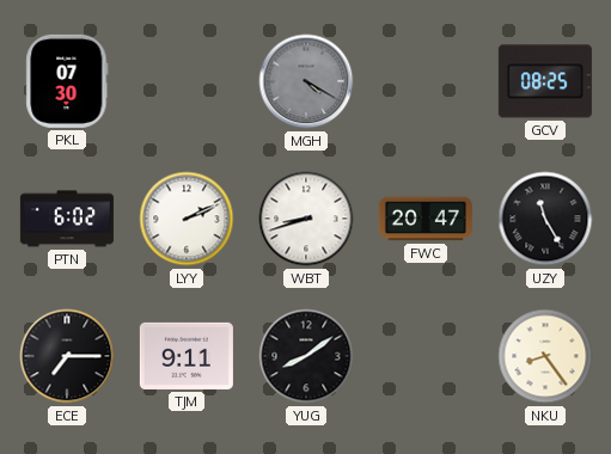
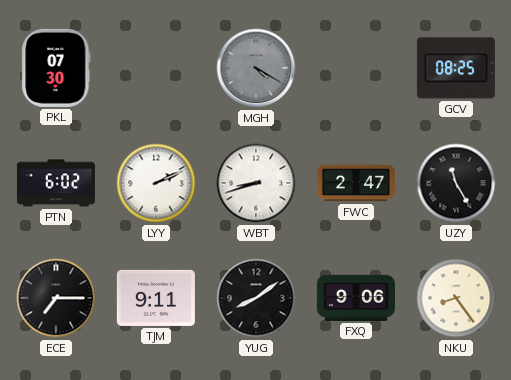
FWC: 20:47 -> 2:47
FXQ: none -> 9:06
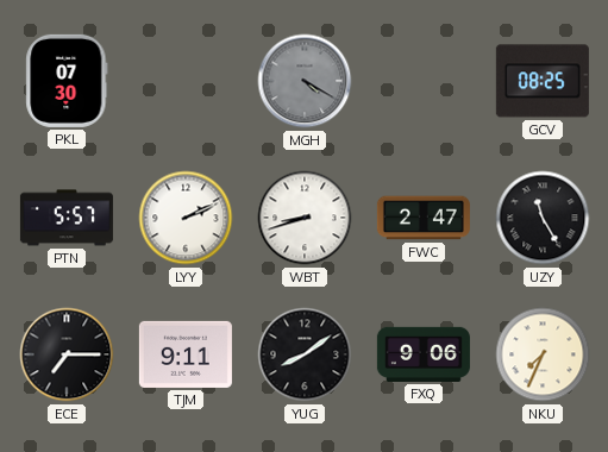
PTN: 6:02 -> 5:57
NKU: 8:24 -> 7:34
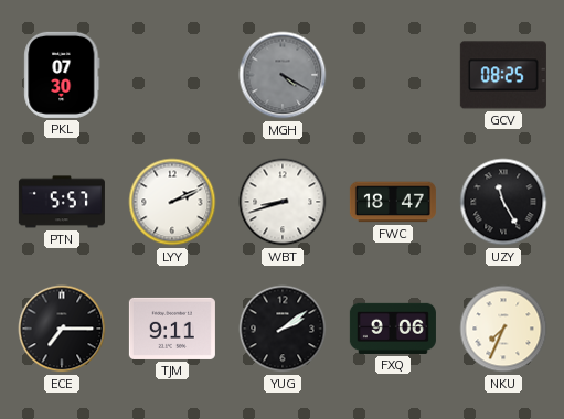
FWC: 2:47 -> 18:47
YUG: 8:09 -> 2:09
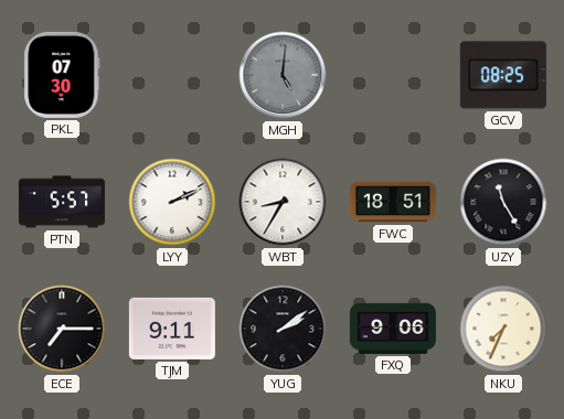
MGH: 4:20 -> 5:01
WBT: 8:42 -> 8:35
FWC: 18:47 -> 18:51
